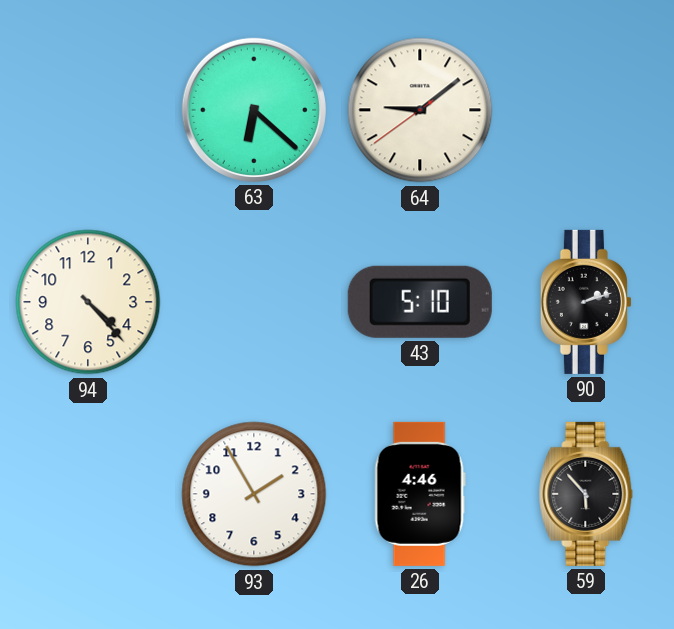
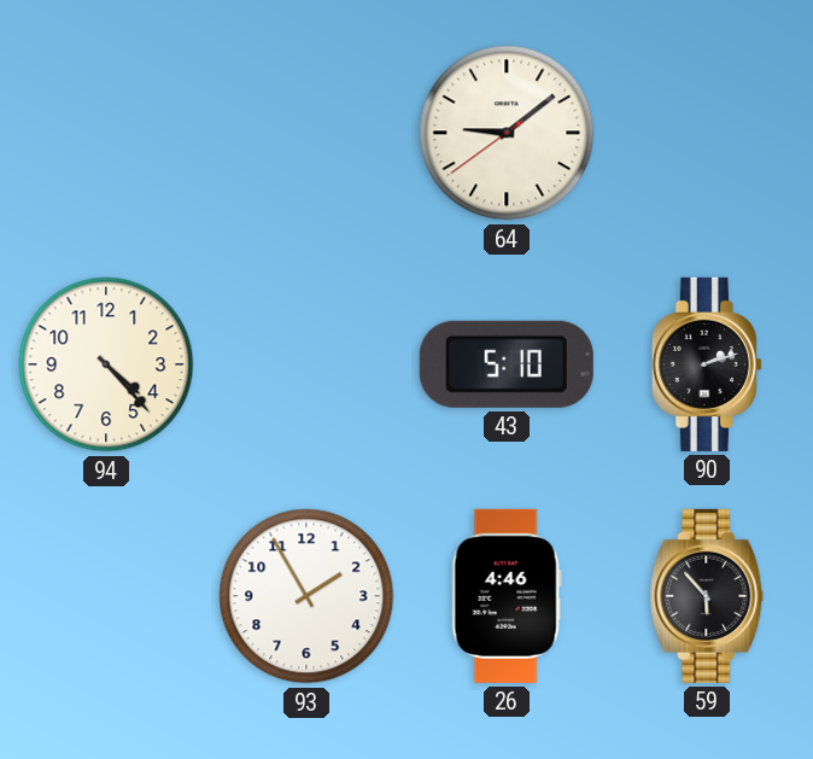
63: 6:22 -> none
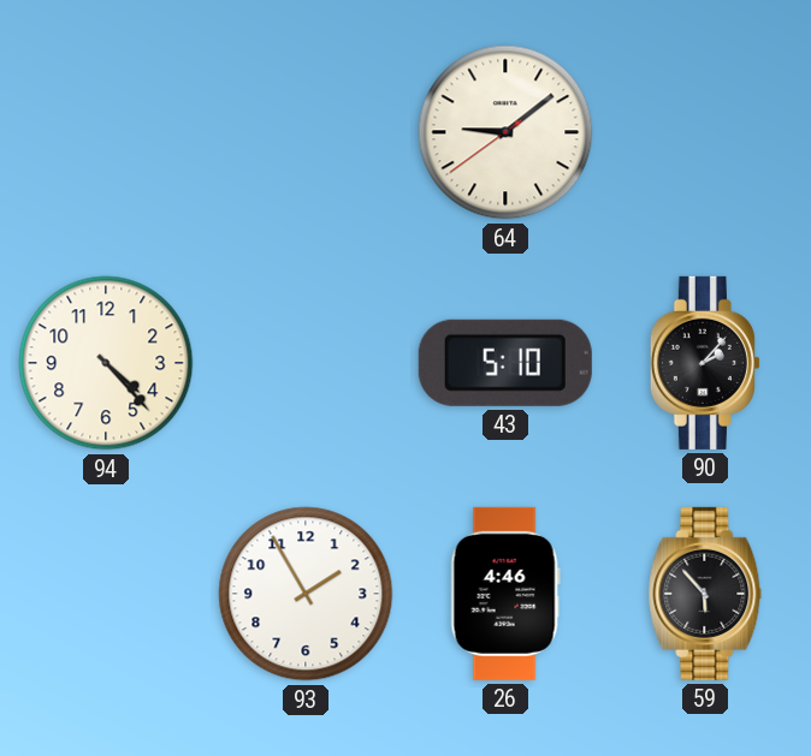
90: 2:12 -> 2:07
